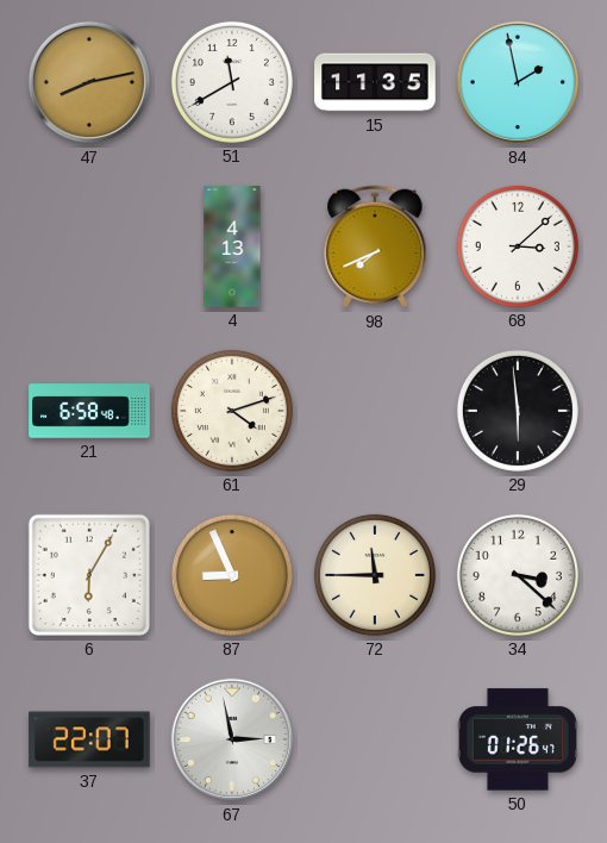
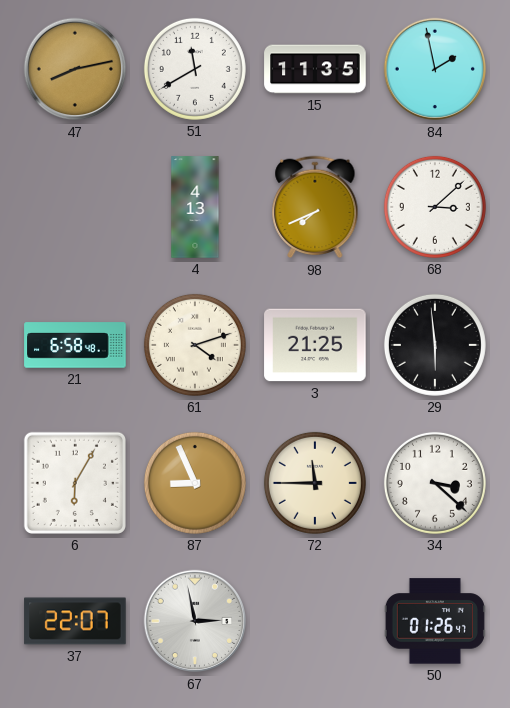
3: none -> 21:25
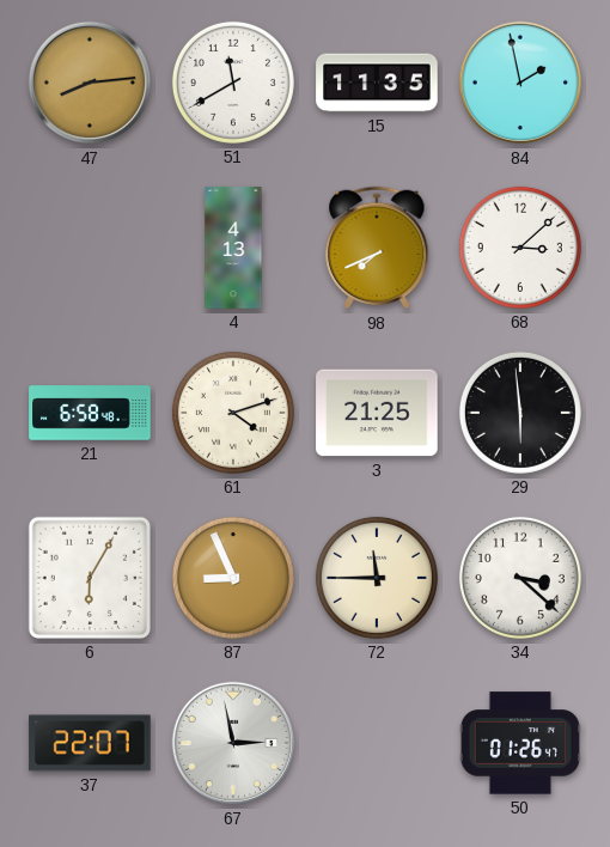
47: 8:13 -> 8:14
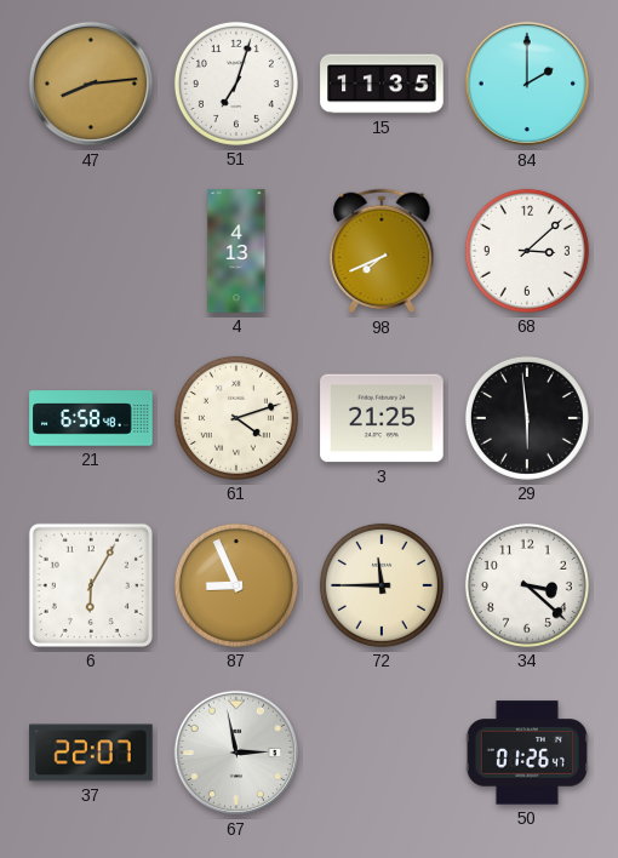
51: 11:40 -> 7:03
84: 1:58 -> 2:00
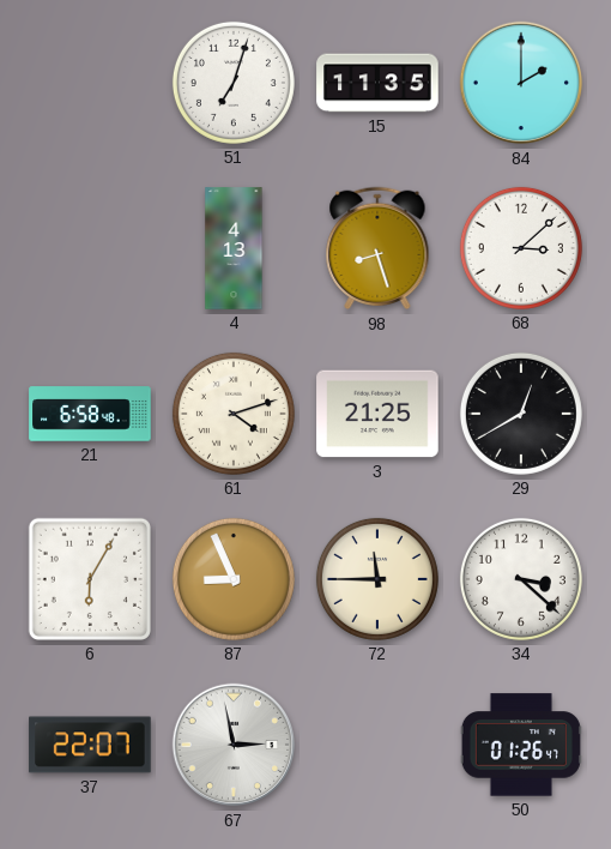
47: 8:14 -> none
98: 7:41 -> 8:27
29: 5:59 -> 12:40
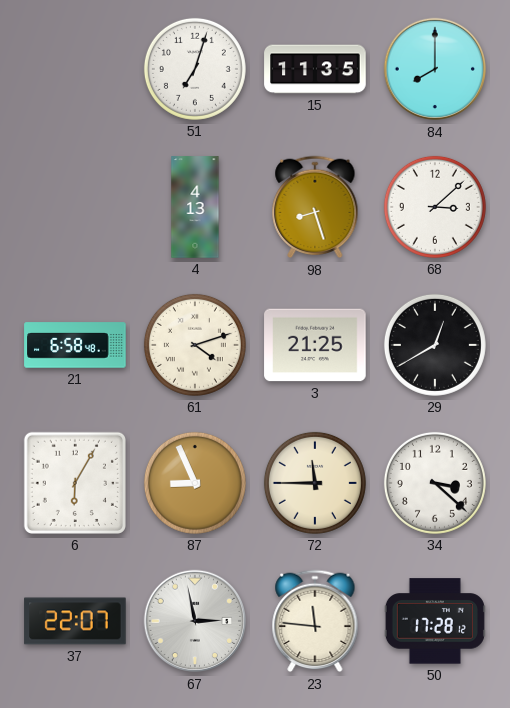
84: 2:00 -> 8:00
23: none -> 11:46
50: 01:26 -> 17:28
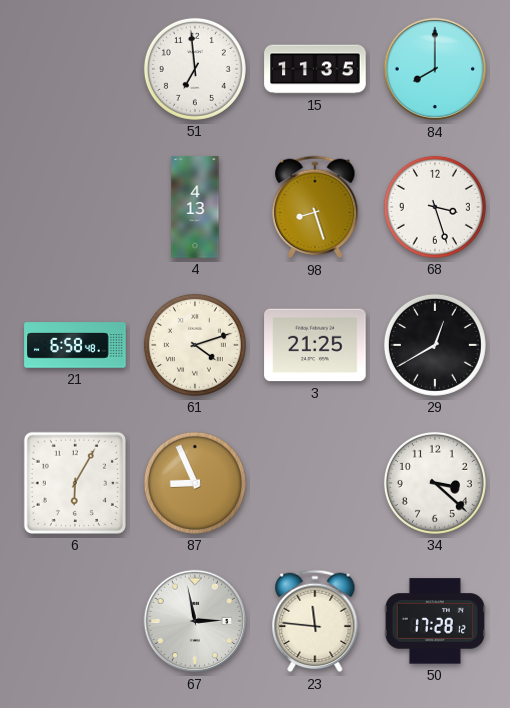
51: 7:03 -> 6:59
68: 3:08 -> 3:27
72: 11:45 -> none
37: 22:07 -> none
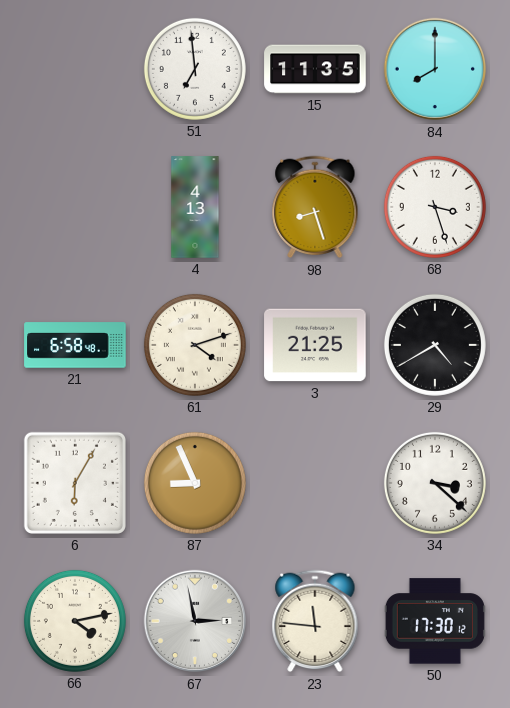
29: 12:40 -> 4:40
66: none -> 4:13
50: 17:28 -> 17:30
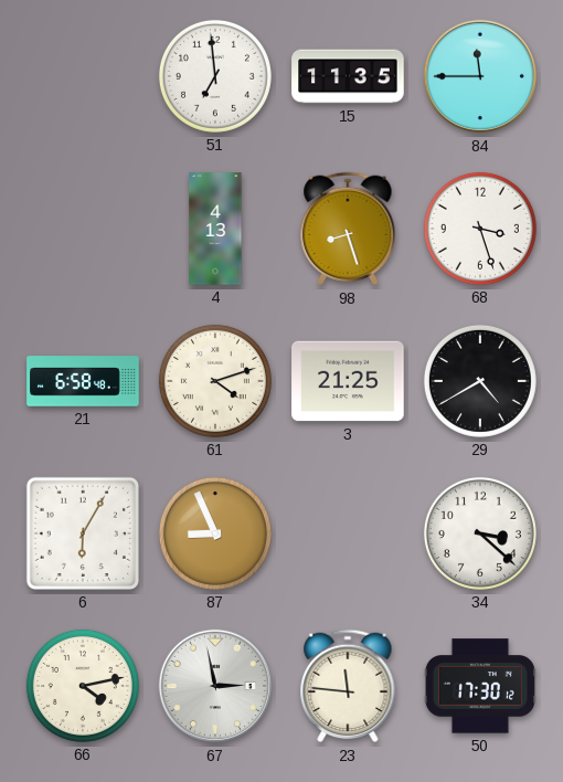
84: 8:00 -> 11:45
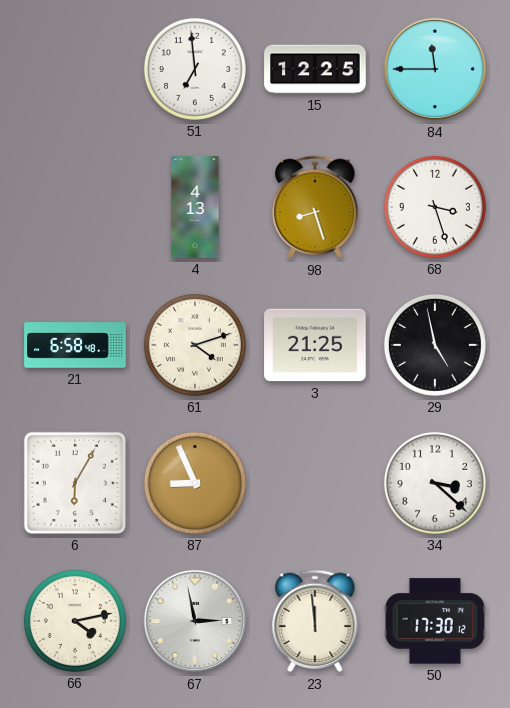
15: 11:35 -> 12:25
29: 4:40 -> 4:58
23: 11:46 -> 11:59
